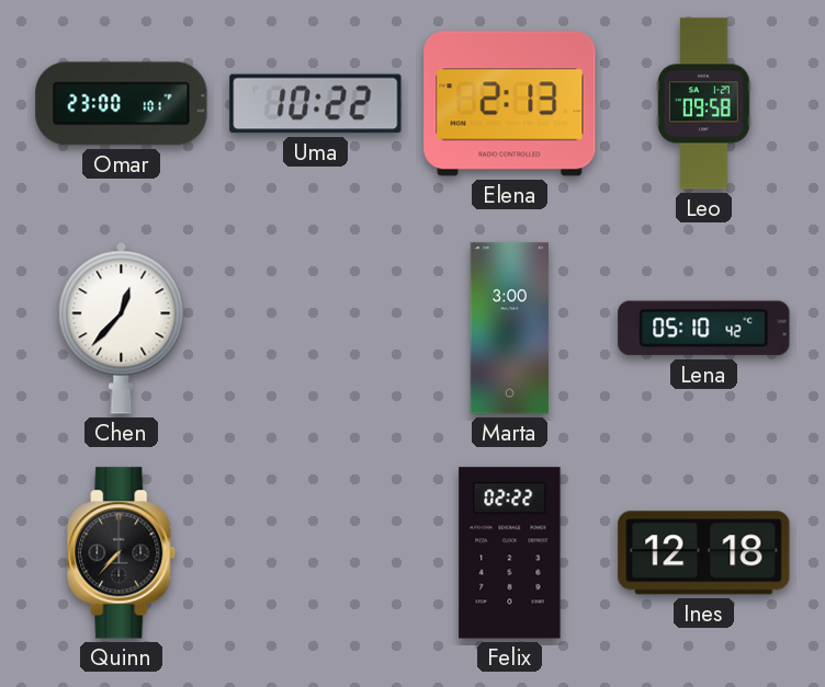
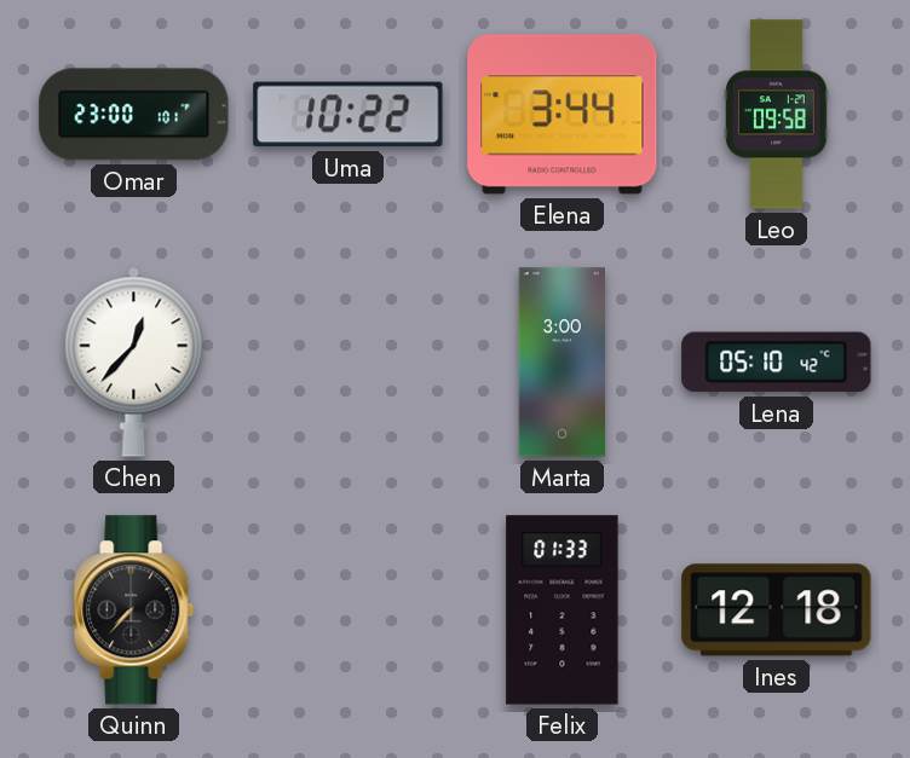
Elena: 2:13 -> 3:44
Felix: 02:22 -> 01:33
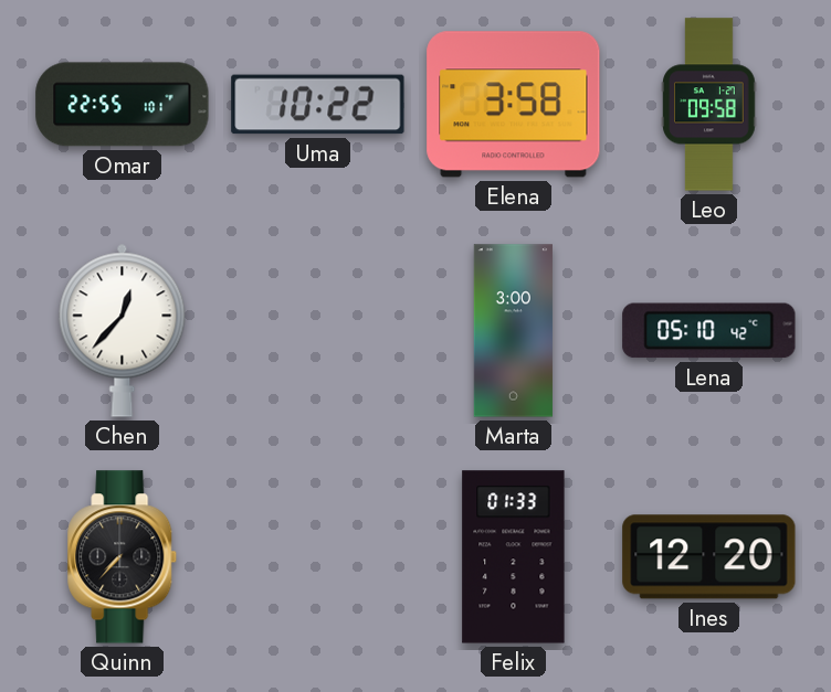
Omar: 23:00 -> 22:55
Elena: 3:44 -> 3:58
Ines: 12:18 -> 12:20
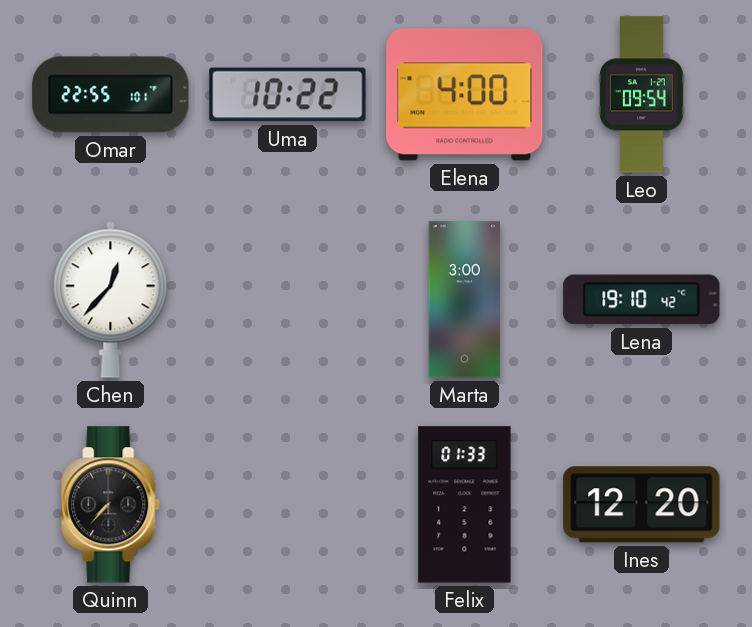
Elena: 3:58 -> 4:00
Leo: 09:58 -> 09:54
Lena: 05:10 -> 19:10
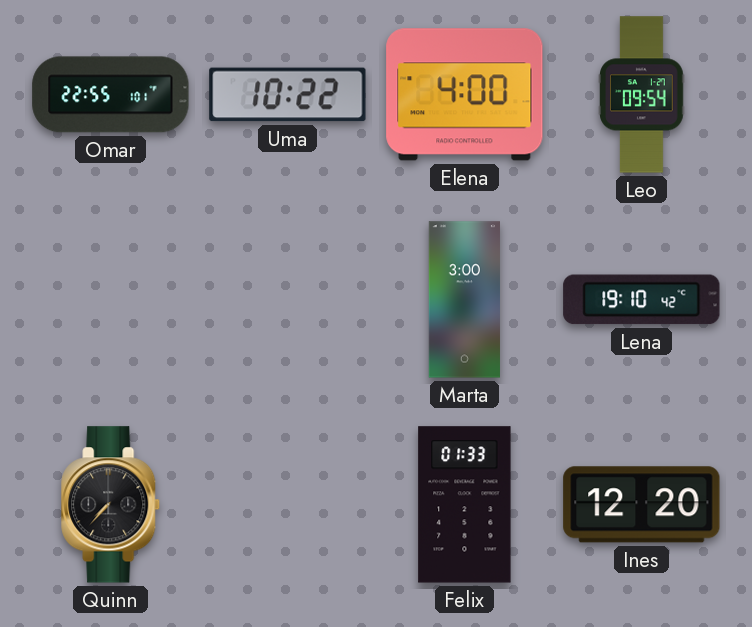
Chen: 12:37 -> none
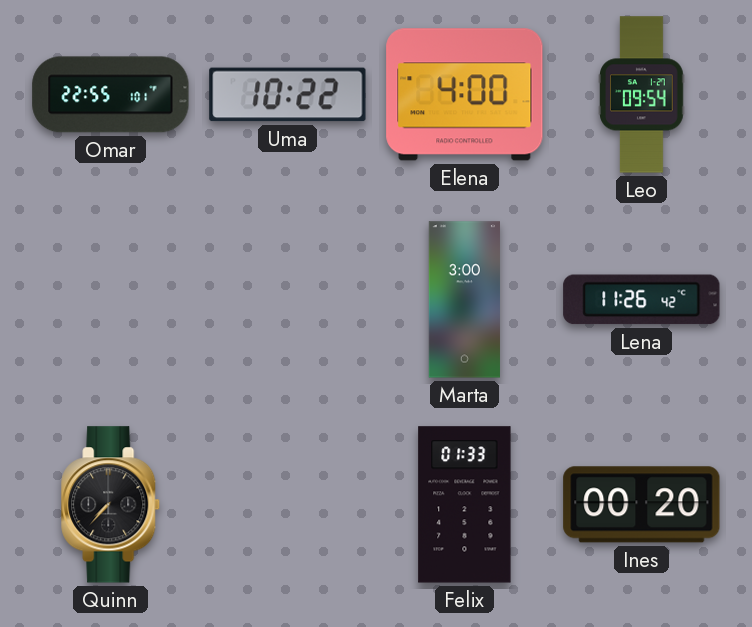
Lena: 19:10 -> 11:26
Ines: 12:20 -> 00:20
